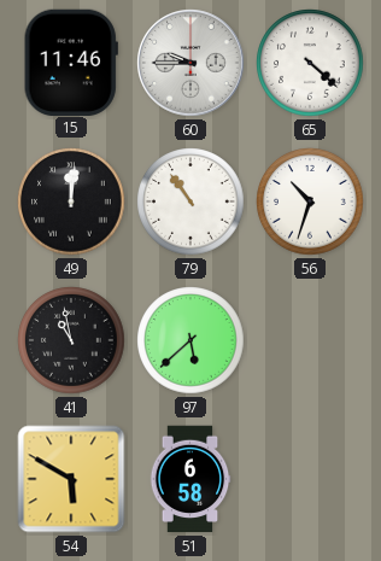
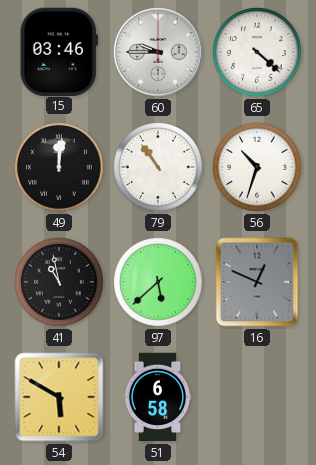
15: 11:46 -> 03:46
16: none -> 12:49
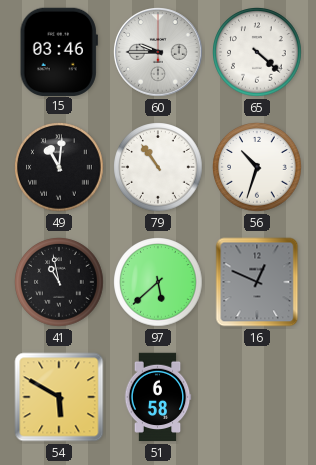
49: 12:01 -> 11:01
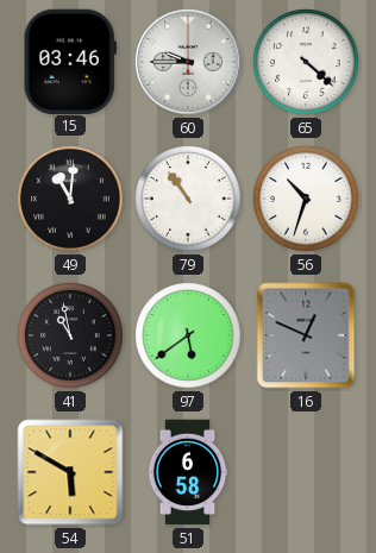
97: 5:38 -> 5:39
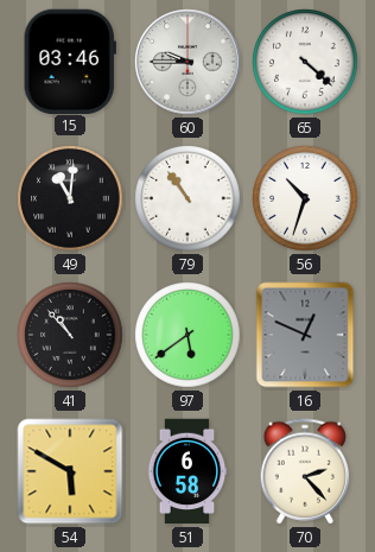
41: 10:58 -> 10:53
70: none -> 2:23
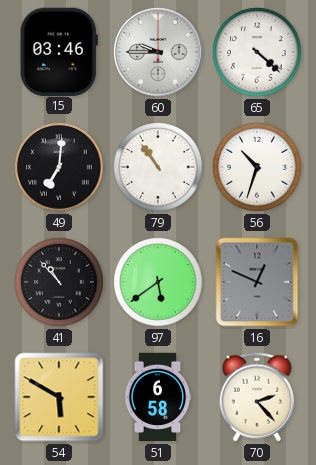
49: 11:01 -> 7:01
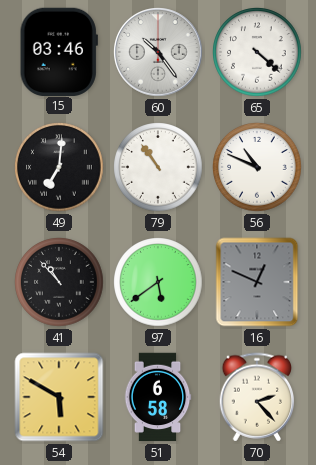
60: 9:45 -> 10:24
56: 10:33 -> 10:49
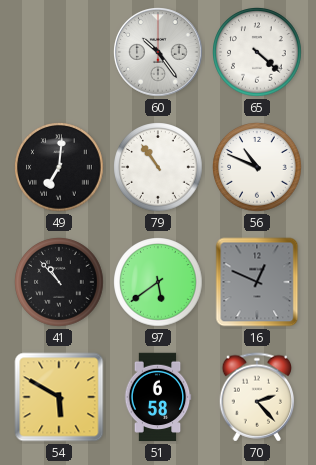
15: 03:46 -> none
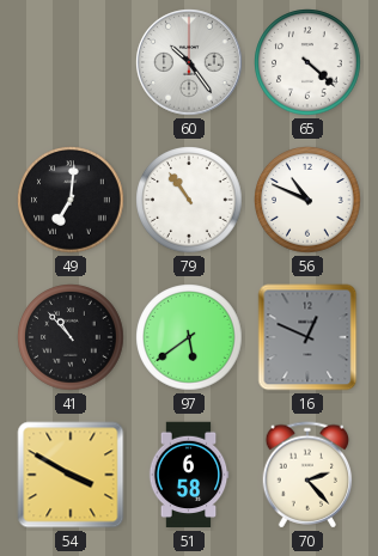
54: 5:50 -> 3:50
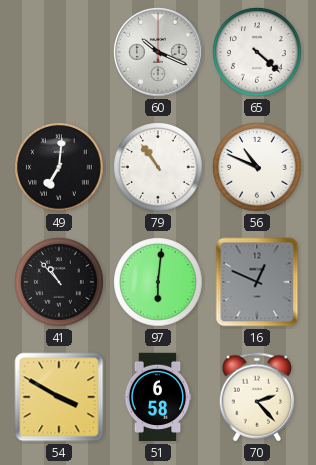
60: 10:24 -> 10:19
97: 5:39 -> 6:01
